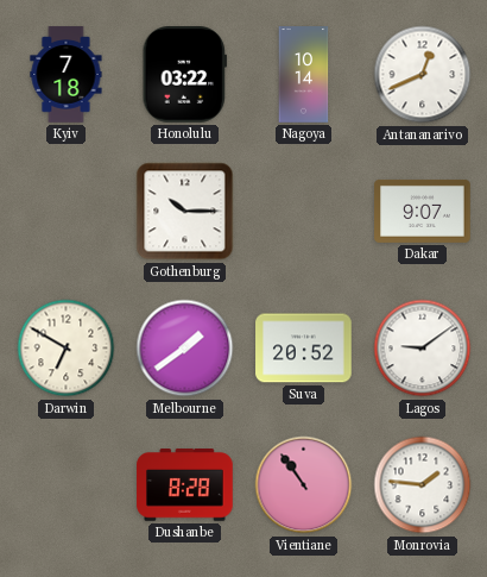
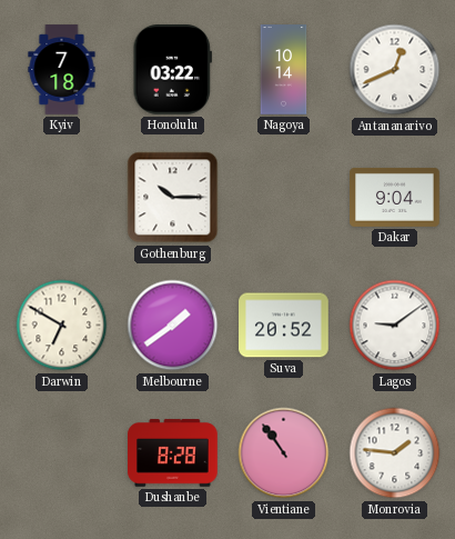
Dakar: 9:07 -> 9:04
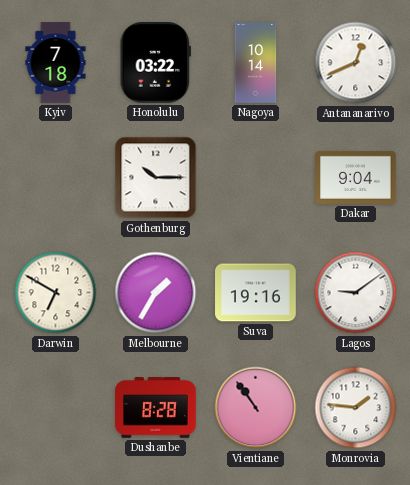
Melbourne: 1:39 -> 1:35
Suva: 20:52 -> 19:16
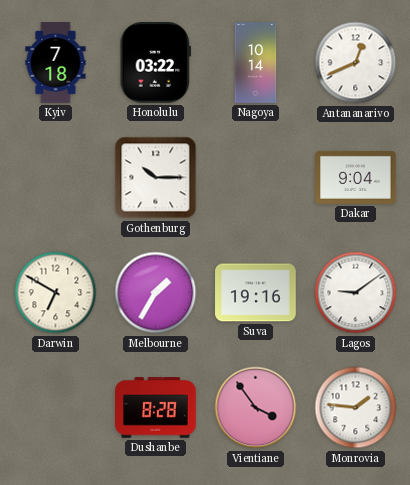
Vientiane: 10:54 -> 3:54
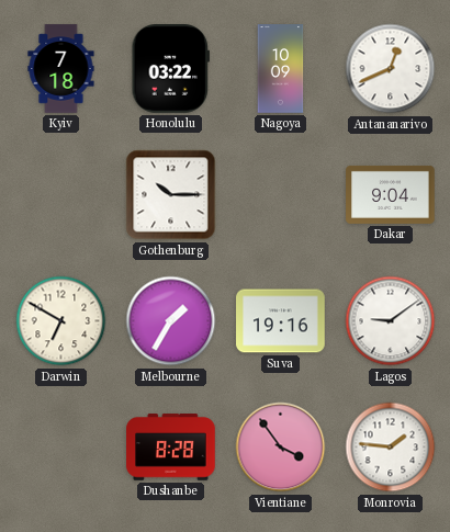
Nagoya: 10:14 -> 10:09
